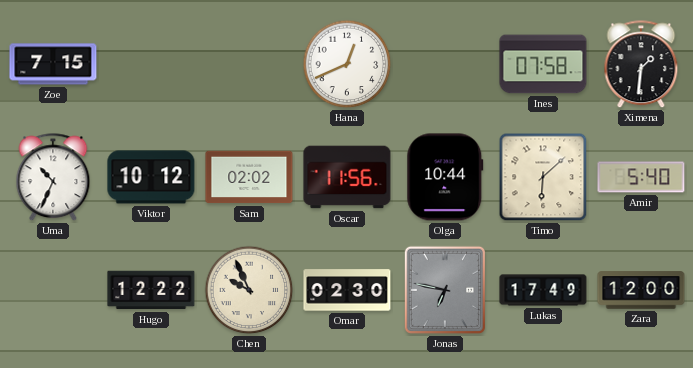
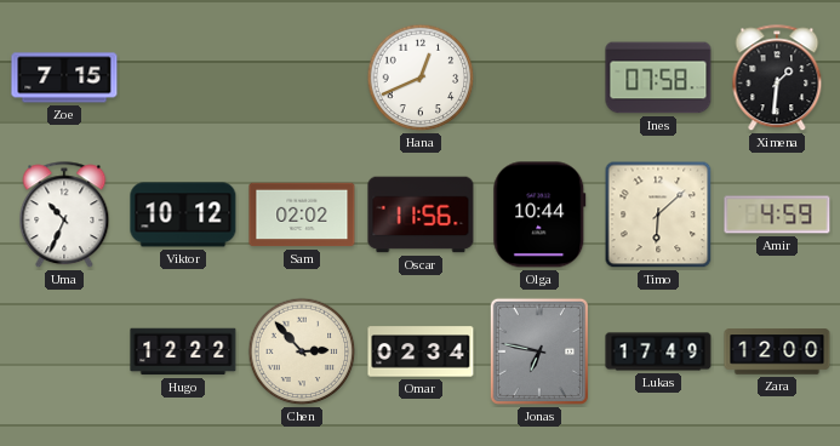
Amir: 5:40 -> 4:59
Chen: 9:56 -> 2:53
Omar: 02:30 -> 02:34
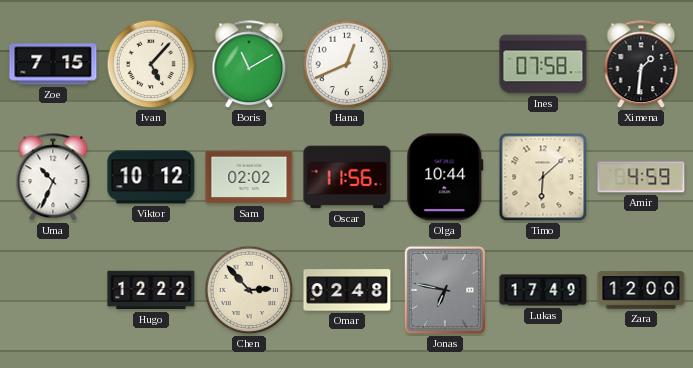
Ivan: none -> 5:07
Boris: none -> 11:10
Omar: 02:34 -> 02:48
